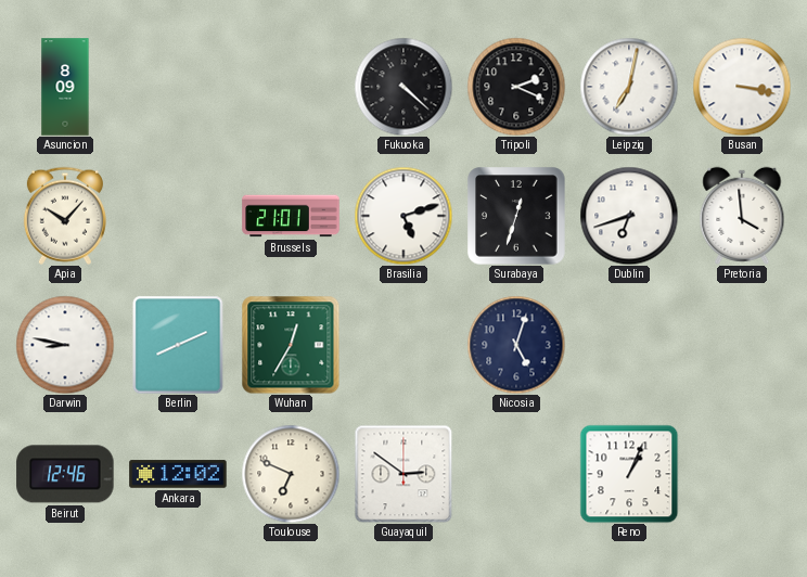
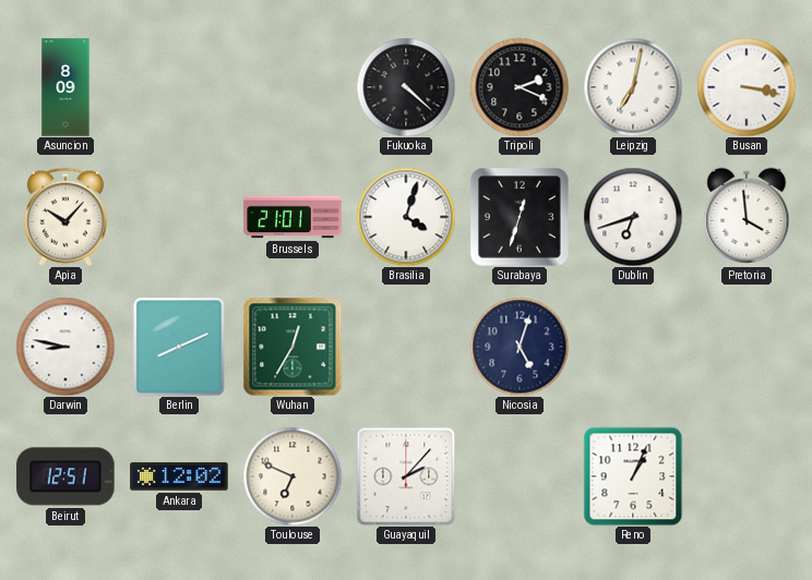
Brasilia: 5:12 -> 4:03
Beirut: 12:46 -> 12:51
Guayaquil: 2:51 -> 2:07
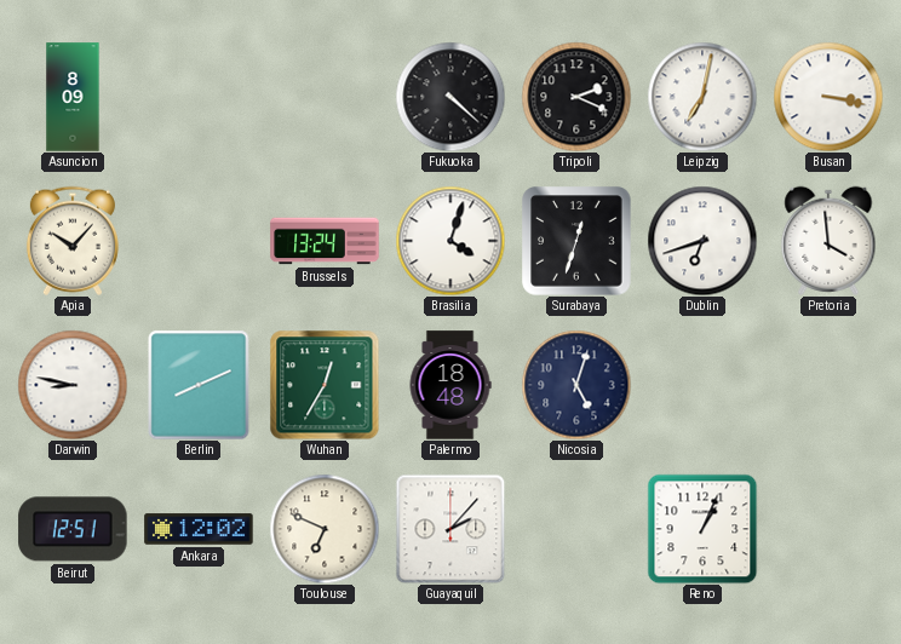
Brussels: 21:01 -> 13:24
Palermo: none -> 18:48
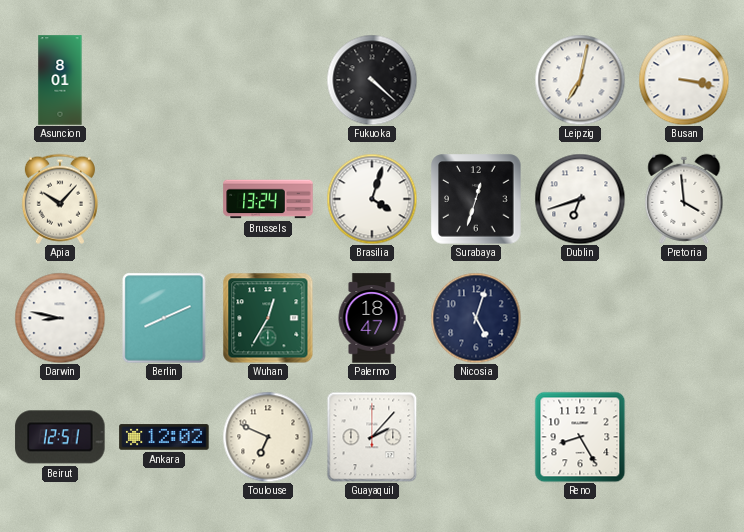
Asuncion: 8:09 -> 8:01
Tripoli: 2:19 -> none
Palermo: 18:48 -> 18:47
Reno: 1:04 -> 8:25
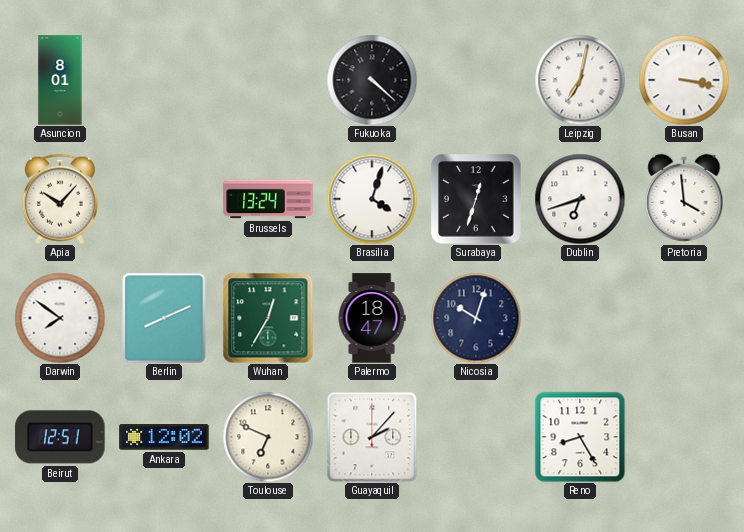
Darwin: 8:47 -> 7:51
Nicosia: 5:03 -> 10:03
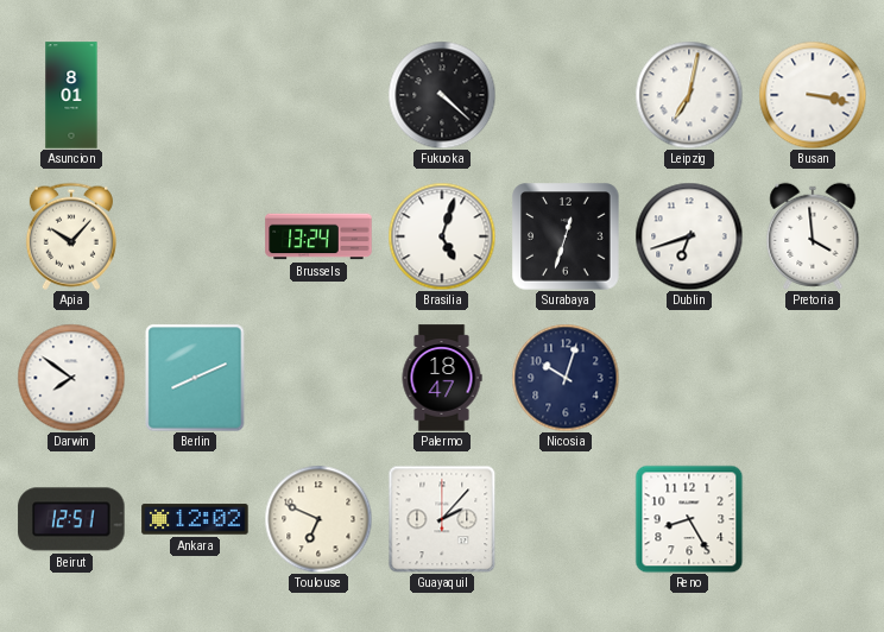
Brasilia: 4:03 -> 5:03
Wuhan: 12:35 -> none
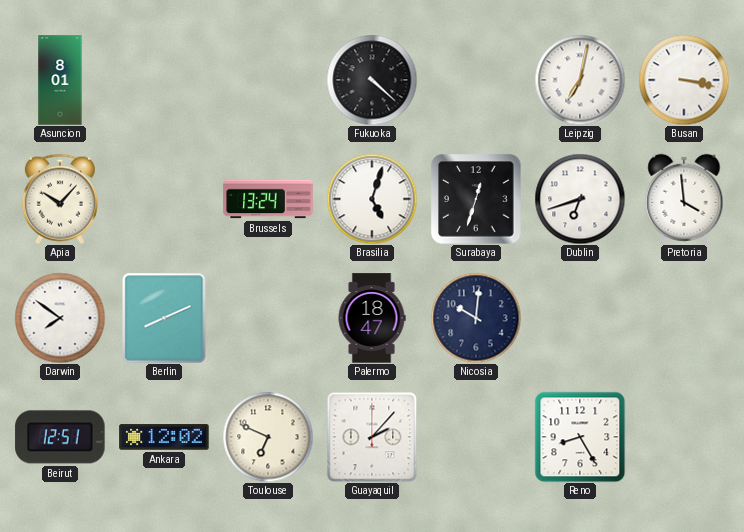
Nicosia: 10:03 -> 10:01
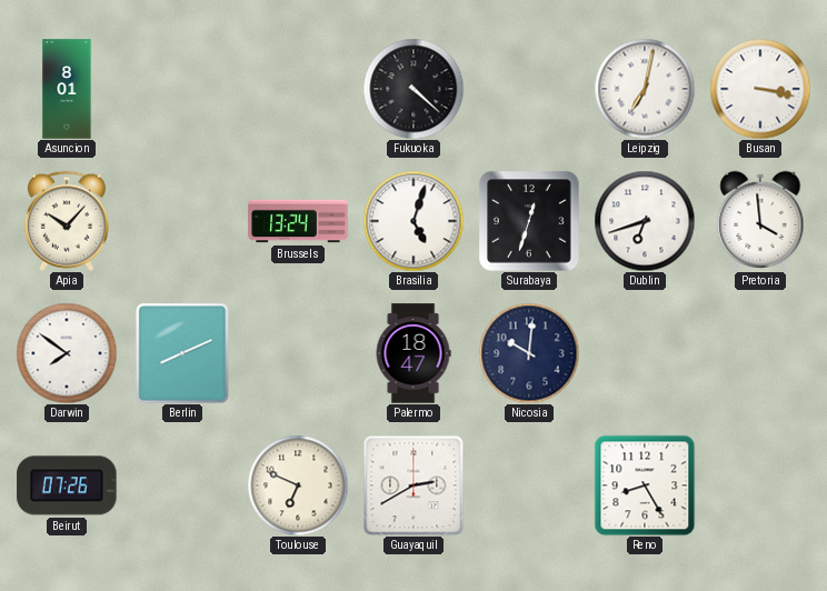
Beirut: 12:51 -> 07:26
Ankara: 12:02 -> none
Guayaquil: 2:07 -> 2:40
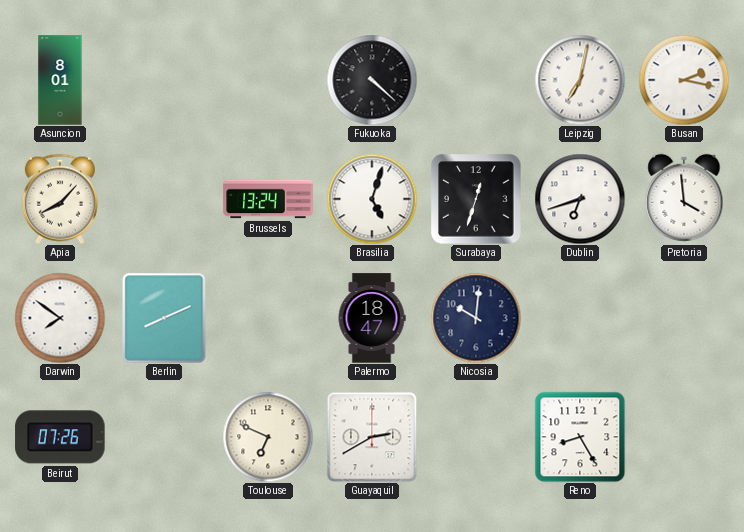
Busan: 3:17 -> 2:17
Apia: 10:07 -> 8:07
